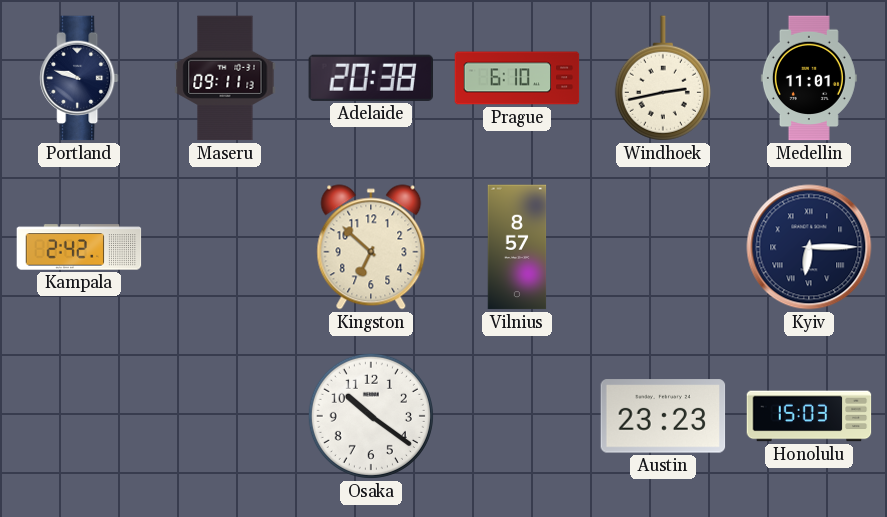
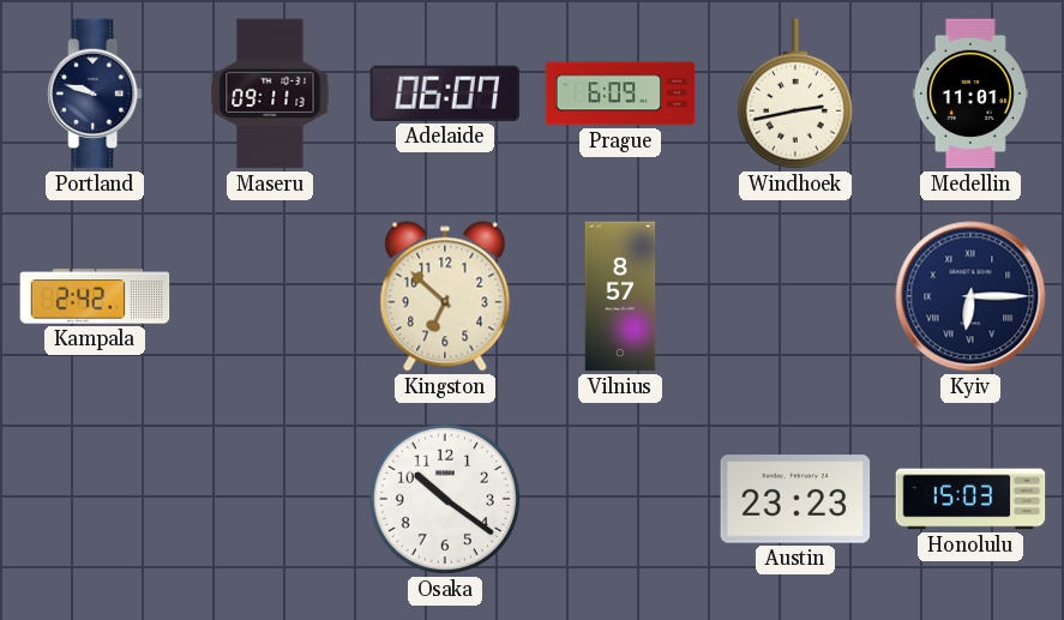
Adelaide: 20:38 -> 06:07
Prague: 6:10 -> 6:09
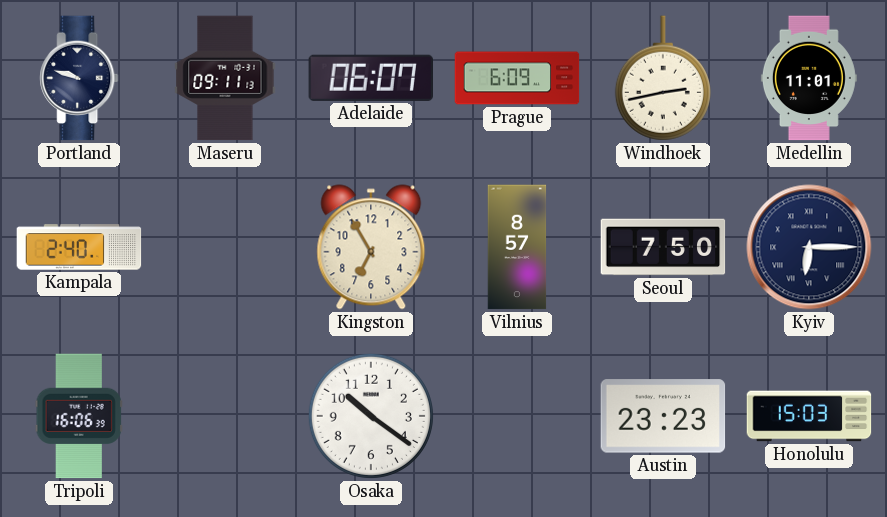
Kampala: 2:42 -> 2:40
Kingston: 6:52 -> 6:55
Seoul: none -> 7:50
Tripoli: none -> 16:06
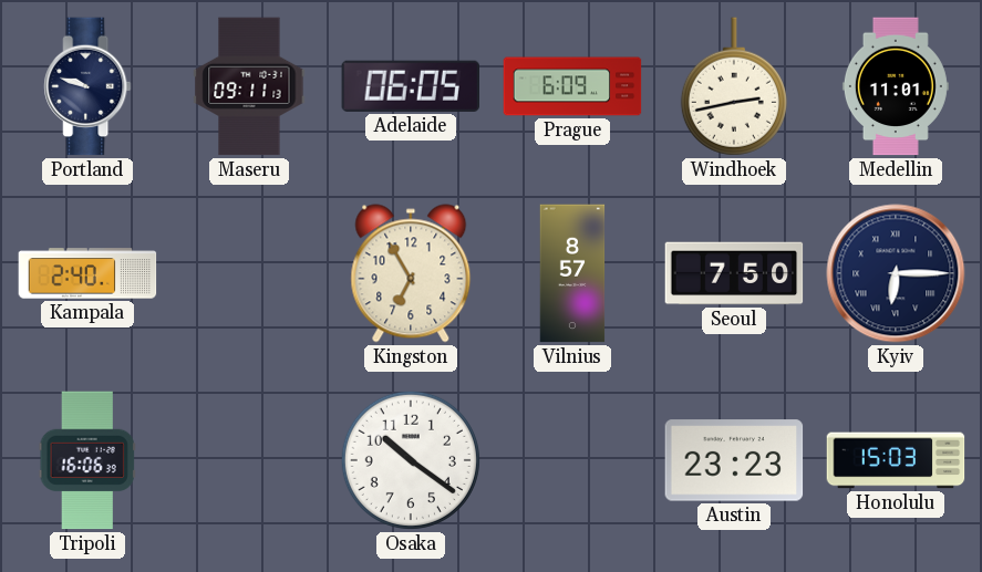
Adelaide: 06:07 -> 06:05
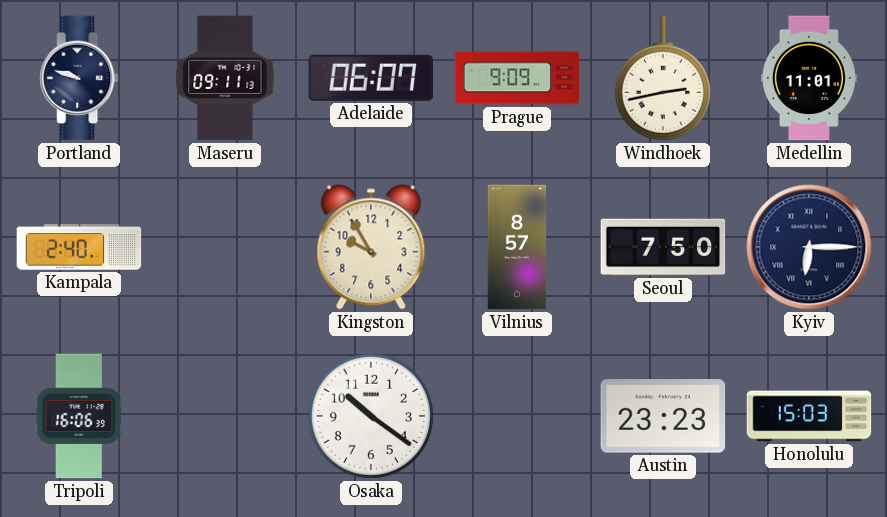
Adelaide: 06:05 -> 06:07
Prague: 6:09 -> 9:09
Kingston: 6:55 -> 9:55
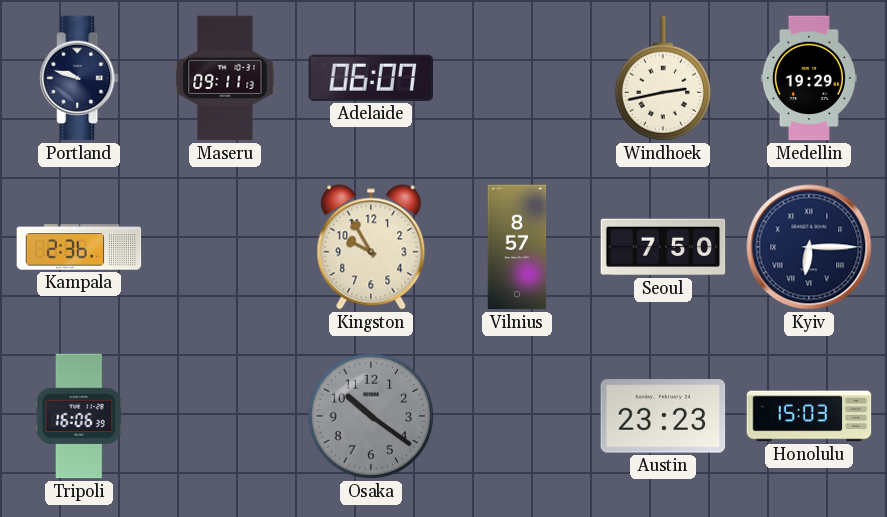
Prague: 9:09 -> none
Medellin: 11:01 -> 19:29
Kampala: 2:40 -> 2:36
Osaka dial: white -> grey
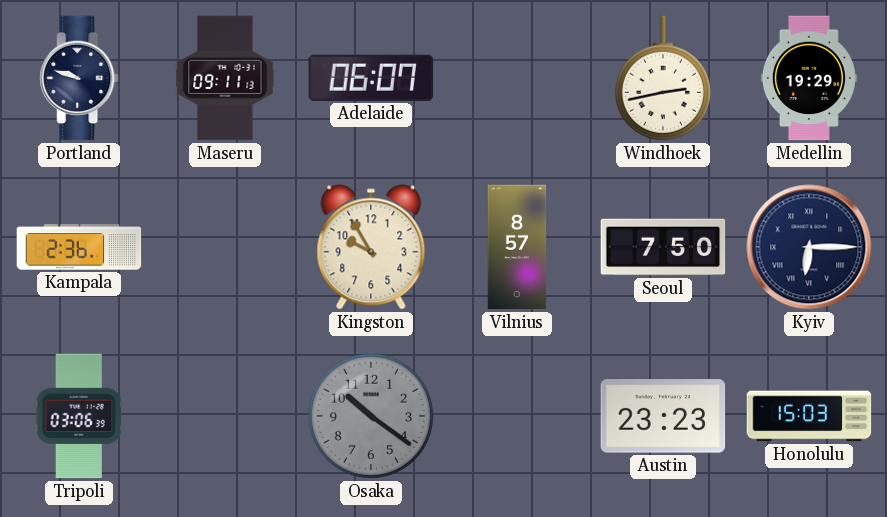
Tripoli: 16:06 -> 03:06
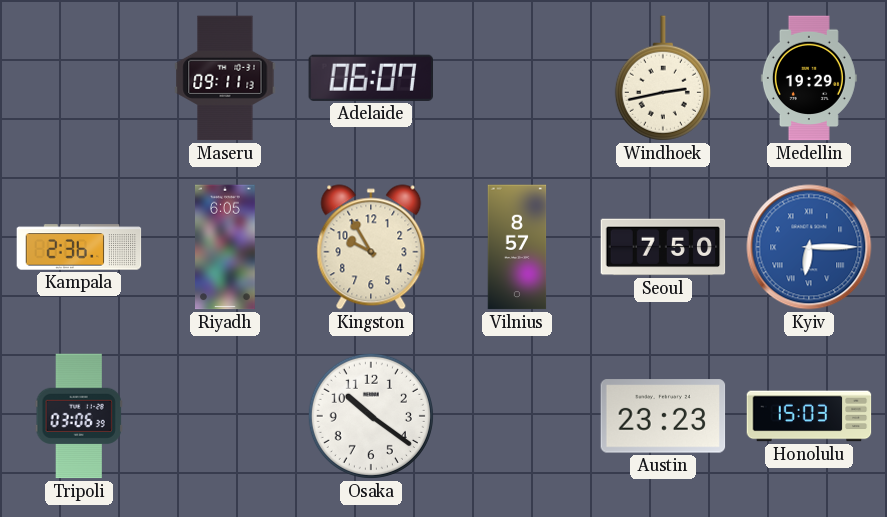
Portland: 9:48 -> none
Riyadh: none -> 6:05
Kyiv dial: navy -> blue
Osaka dial: grey -> white
